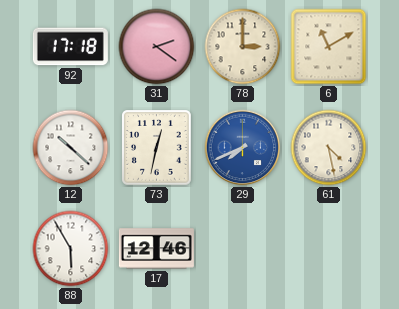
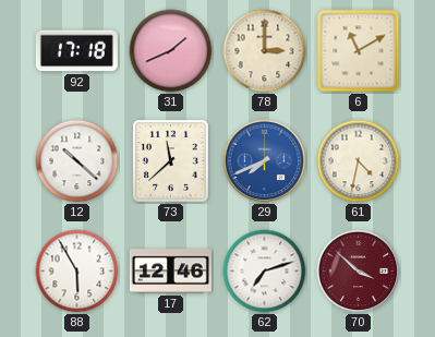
31: 2:21 -> 1:41
73: 12:32 -> 11:38
61: 4:28 -> 4:32
62: none -> 7:12
70: none -> 3:52
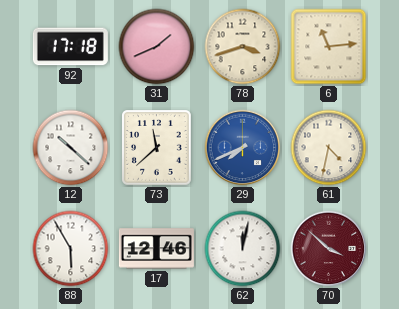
78: 3:00 -> 3:42
6: 11:10 -> 11:14
62: 7:12 -> 12:02
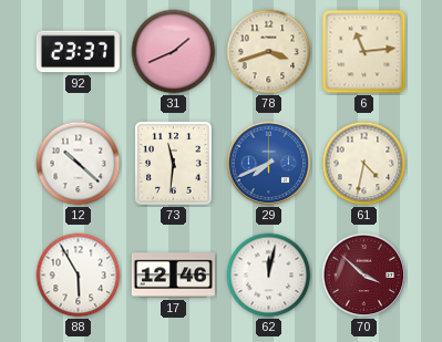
92: 17:18 -> 23:37
73: 11:38 -> 11:31
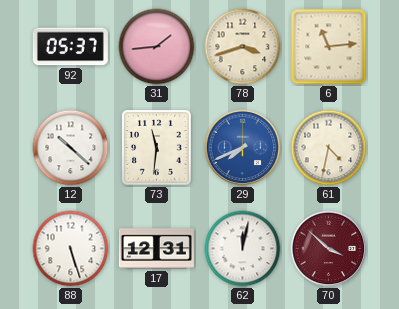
92: 23:37 -> 05:37
31: 1:41 -> 1:44
88: 5:55 -> 5:27
17: 12:46 -> 12:31
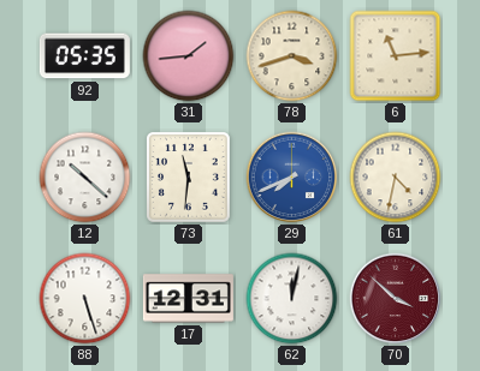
92: 05:37 -> 05:35
